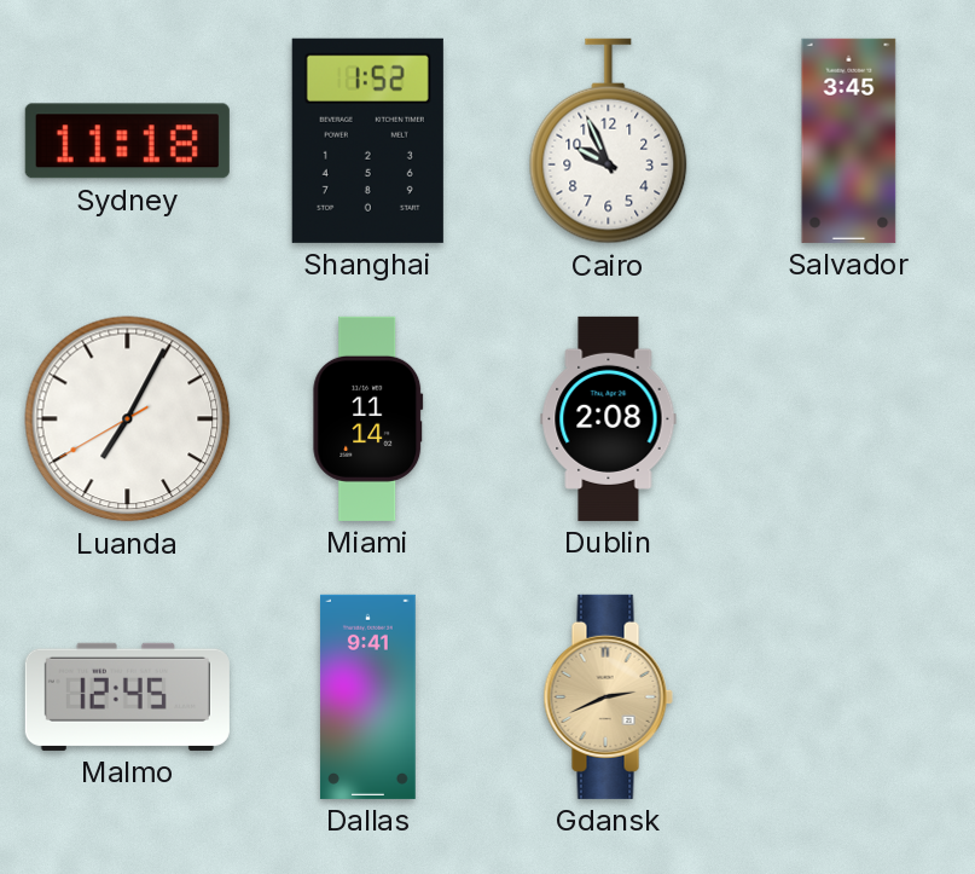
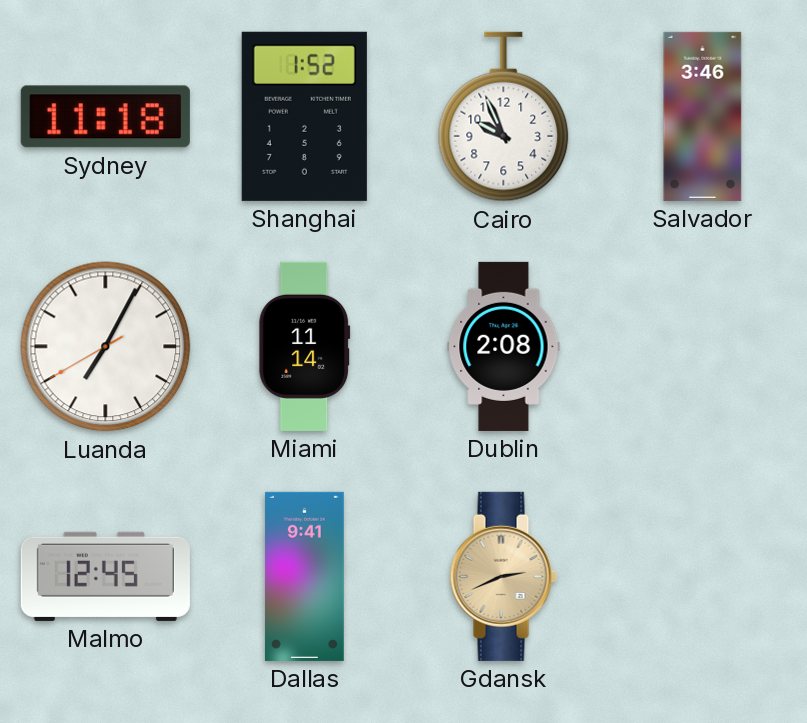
Salvador: 3:45 -> 3:46
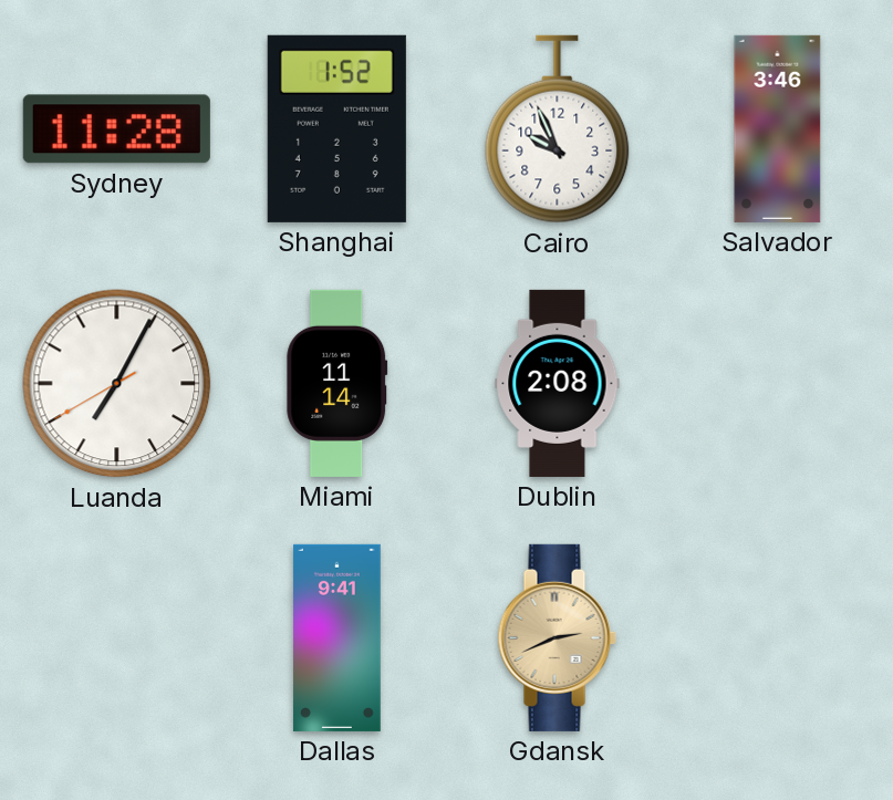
Sydney: 11:18 -> 11:28
Malmo: 12:45 -> none
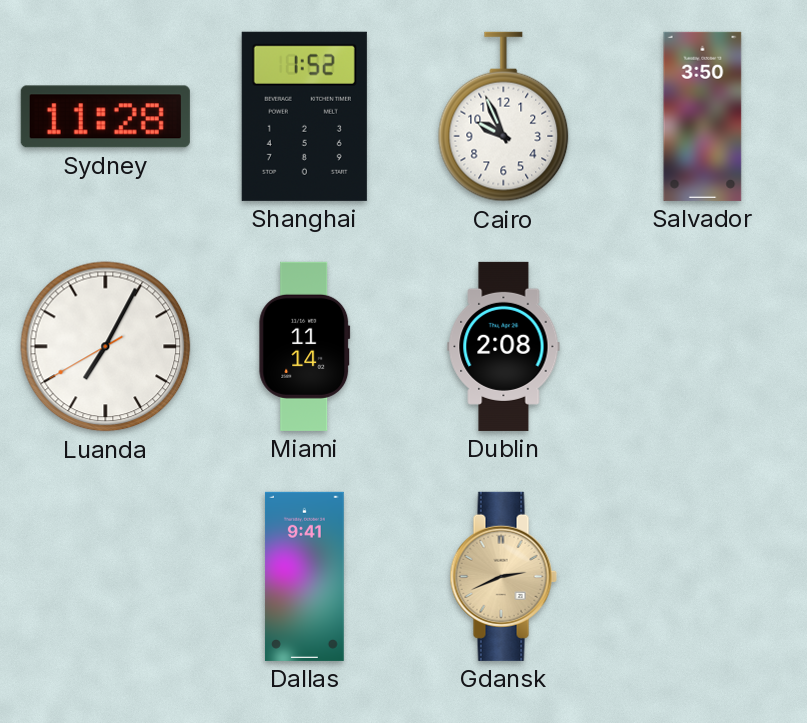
Salvador: 3:46 -> 3:50
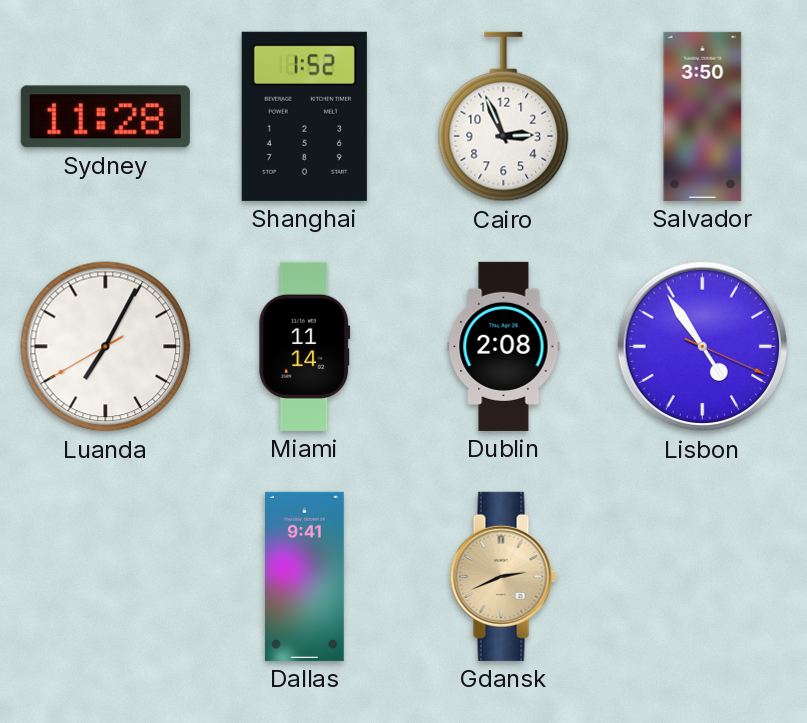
Cairo: 9:56 -> 2:56
Lisbon: none -> 4:54
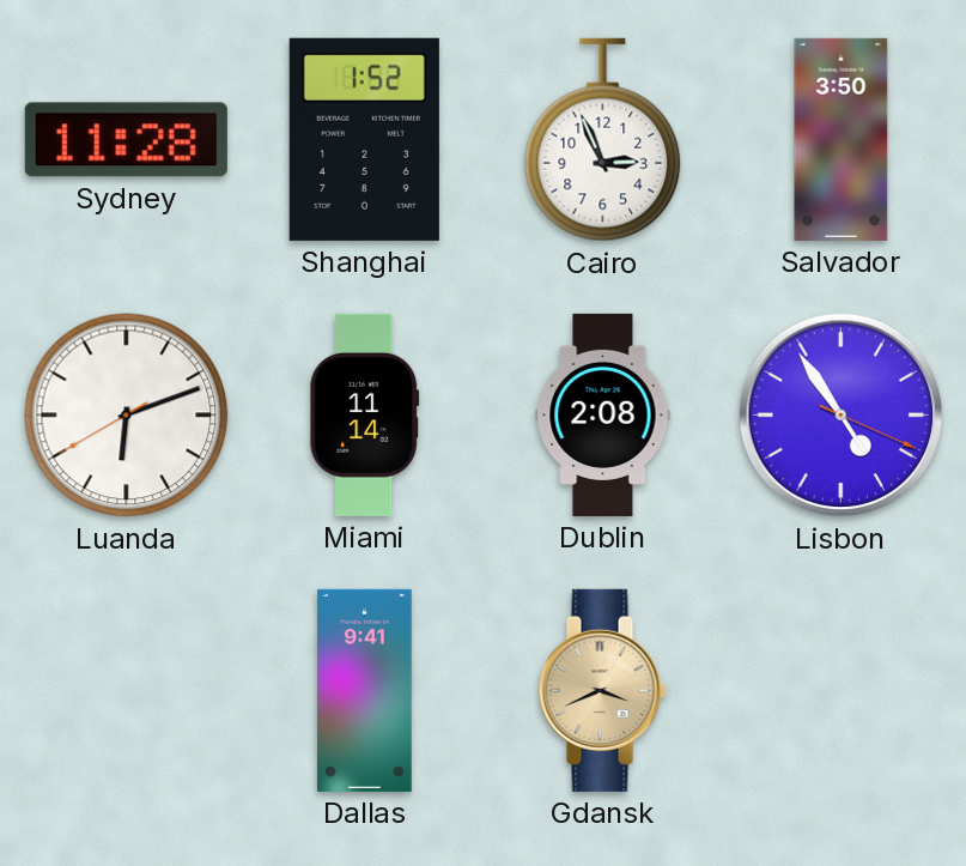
Luanda: 7:04 -> 6:11
Gdansk: 2:41 -> 3:41
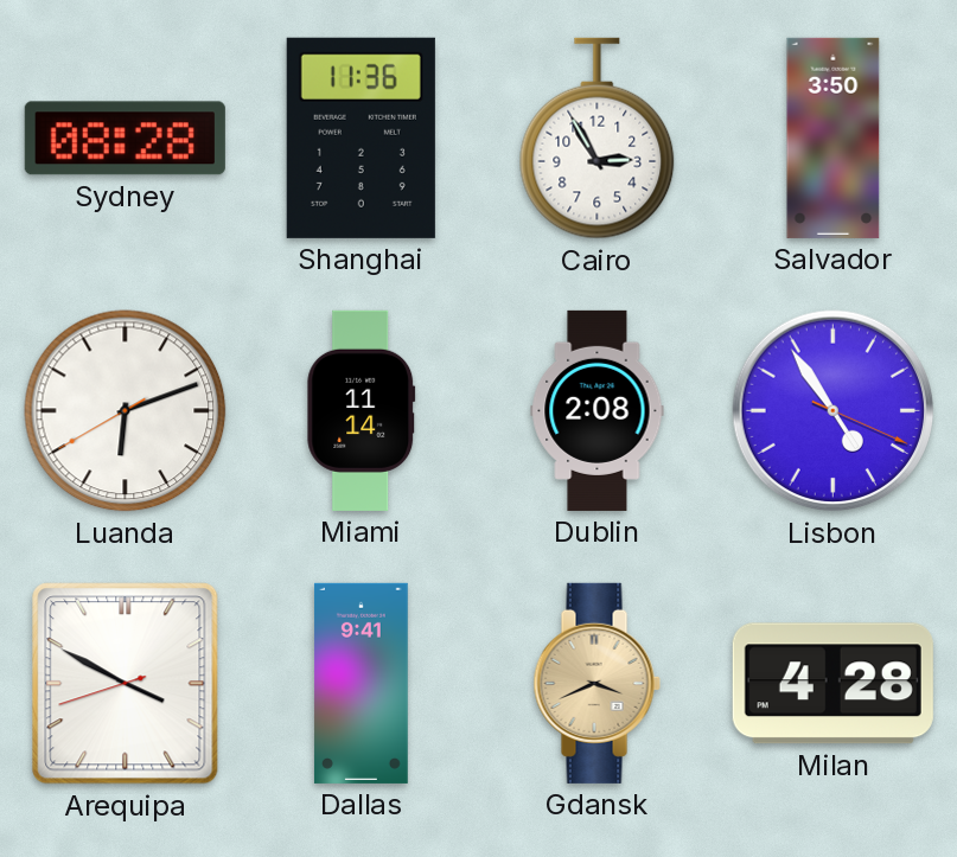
Sydney: 11:28 -> 08:28
Shanghai: 1:52 -> 11:36
Cairo: 2:56 -> 2:55
Arequipa: none -> 3:49
Milan: none -> 4:28
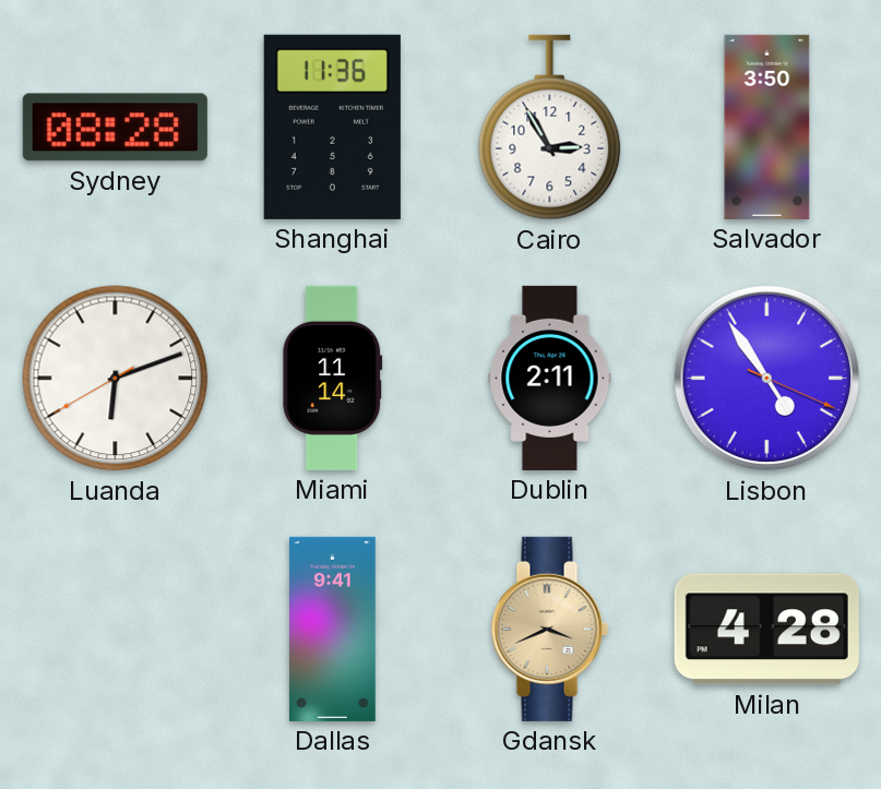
Dublin: 2:08 -> 2:11
Arequipa: 3:49 -> none
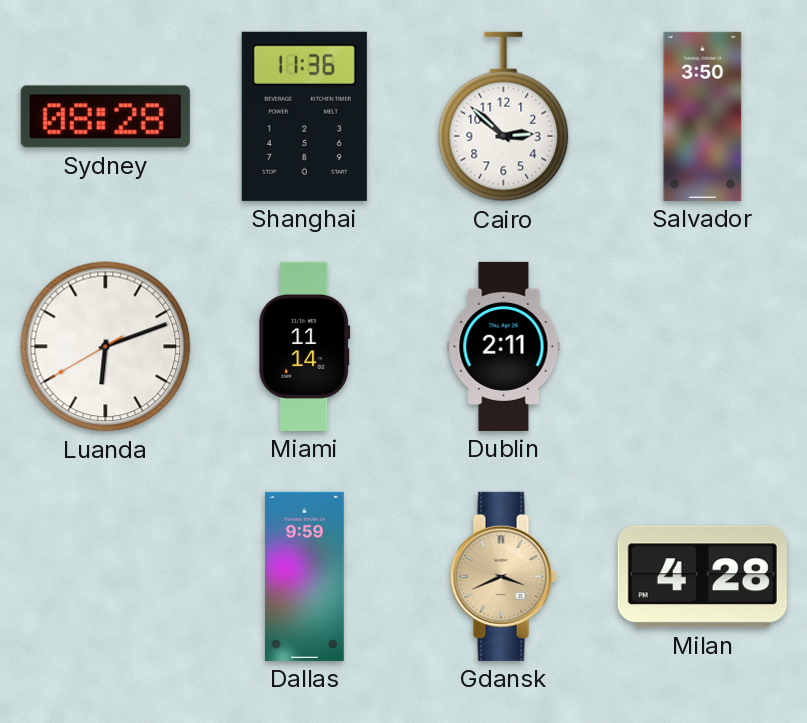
Cairo: 2:55 -> 2:52
Lisbon: 4:54 -> none
Dallas: 9:41 -> 9:59
